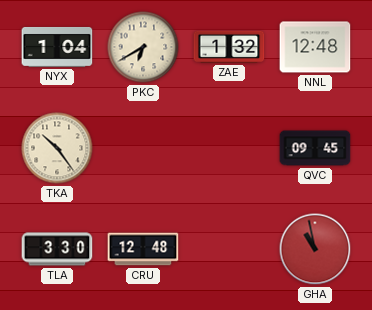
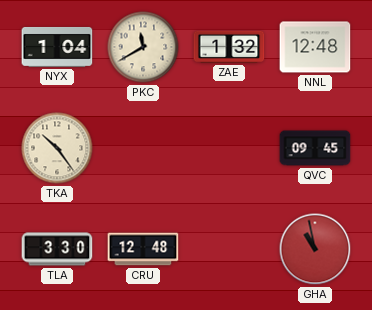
PKC: 6:40 -> 11:40
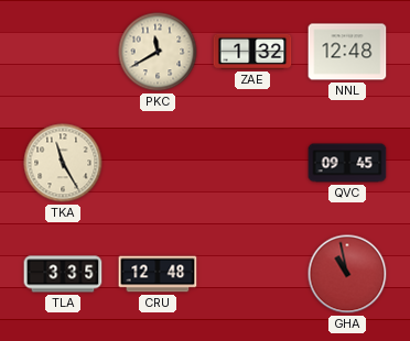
NYX: 1:04 -> none
TKA: 10:24 -> 11:25
TLA: 3:30 -> 3:35
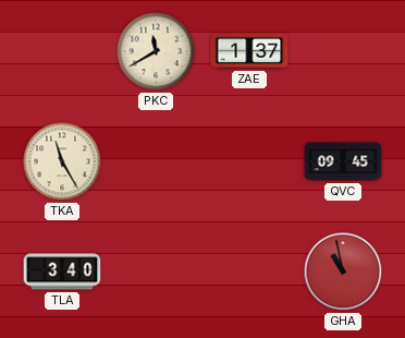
ZAE: 1:32 -> 1:37
NNL: 12:48 -> none
TLA: 3:35 -> 3:40
CRU: 12:48 -> none
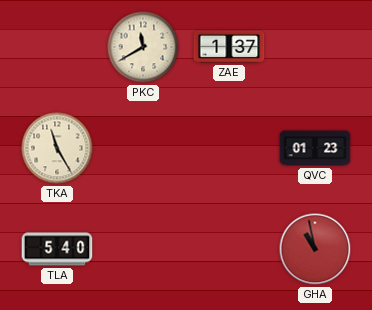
QVC: 09:45 -> 01:23
TLA: 3:40 -> 5:40
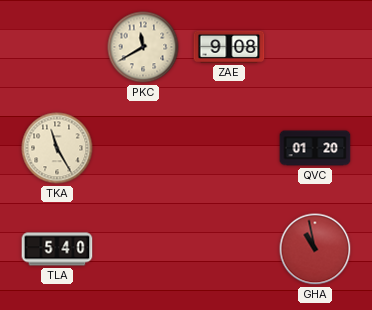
ZAE: 1:37 -> 9:08
QVC: 01:23 -> 01:20
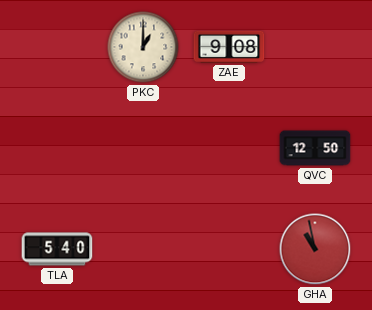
PKC: 11:40 -> 1:00
TKA: 11:25 -> none
QVC: 01:20 -> 12:50
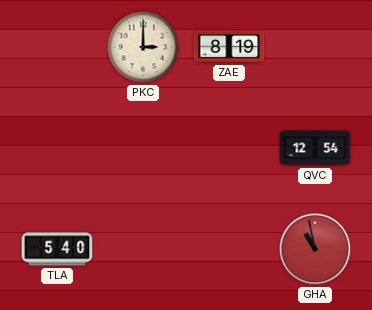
PKC: 1:00 -> 3:00
ZAE: 9:08 -> 8:19
QVC: 12:50 -> 12:54
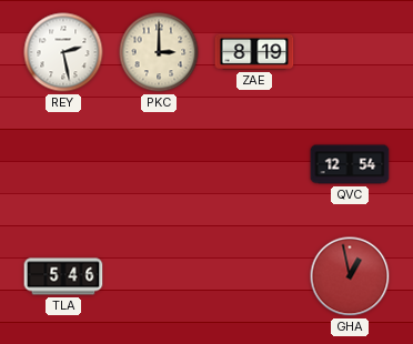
REY: none -> 2:28
TLA: 5:40 -> 5:46
GHA: 10:58 -> 12:58
